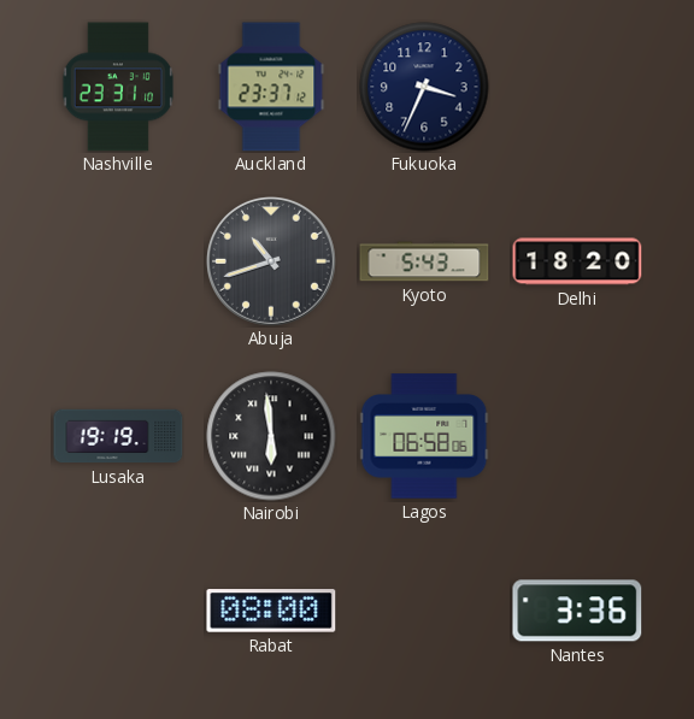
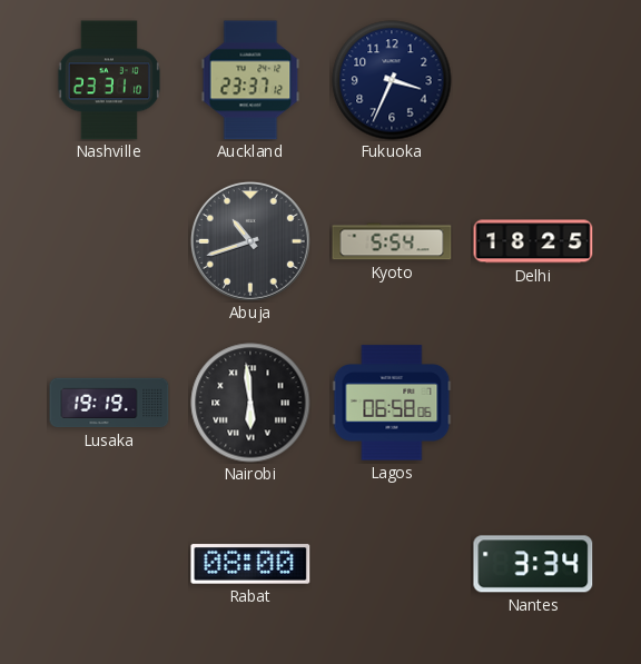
Kyoto: 5:43 -> 5:54
Delhi: 18:20 -> 18:25
Nantes: 3:36 -> 3:34
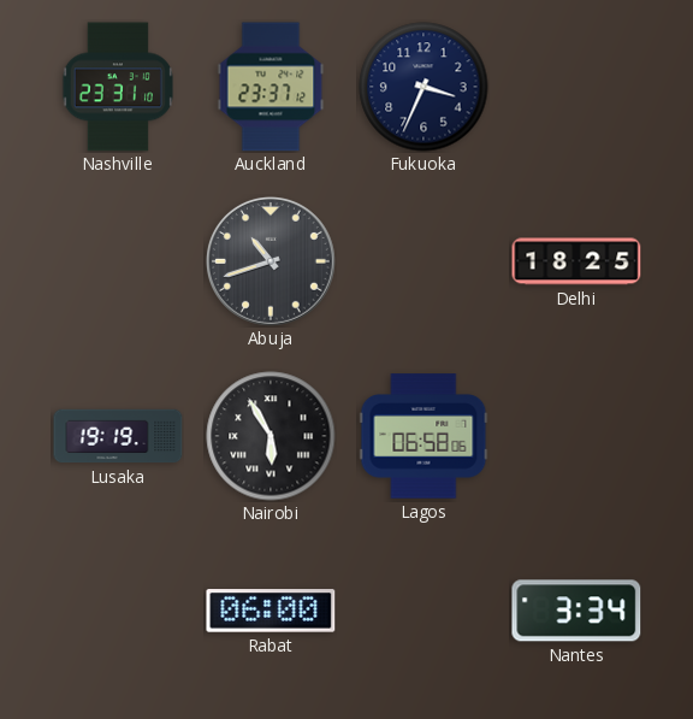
Kyoto: 5:54 -> none
Nairobi: 5:59 -> 5:55
Rabat: 08:00 -> 06:00
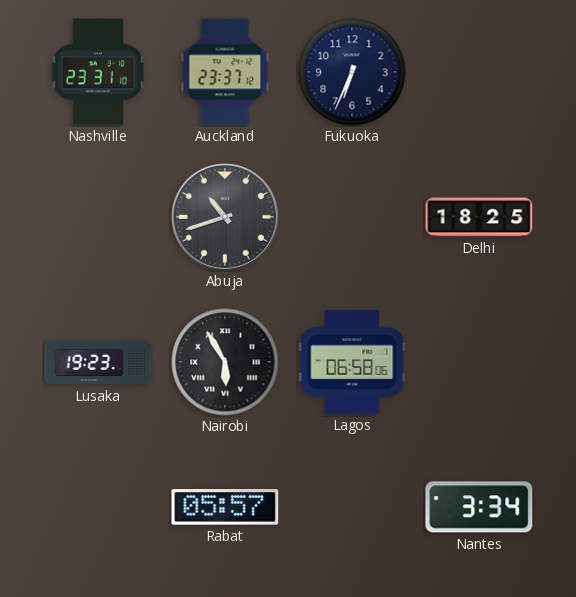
Fukuoka: 3:34 -> 6:34
Lusaka: 19:19 -> 19:23
Rabat: 06:00 -> 05:57
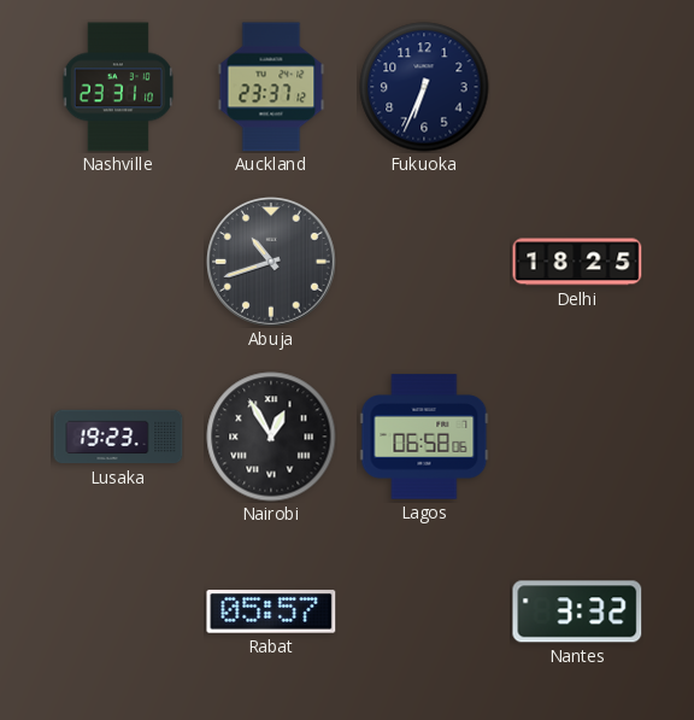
Nairobi: 5:55 -> 12:55
Nantes: 3:34 -> 3:32
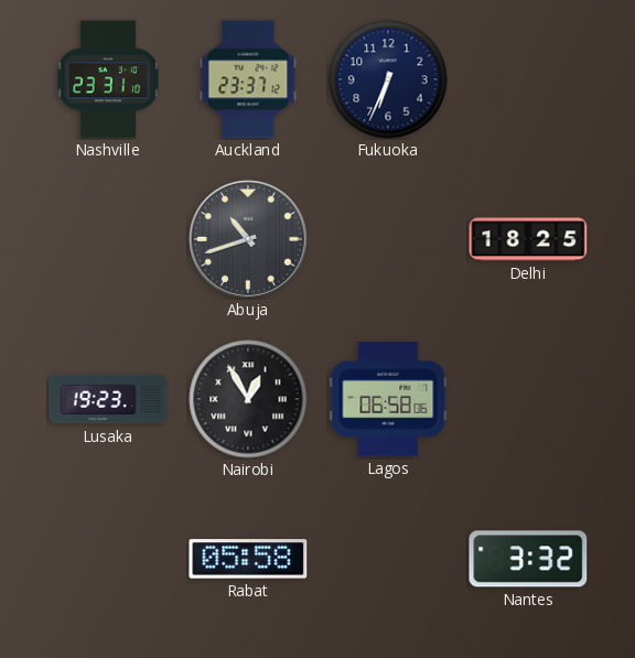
Rabat: 05:57 -> 05:58
